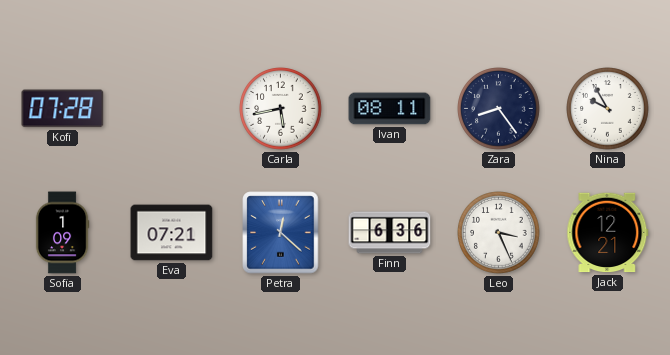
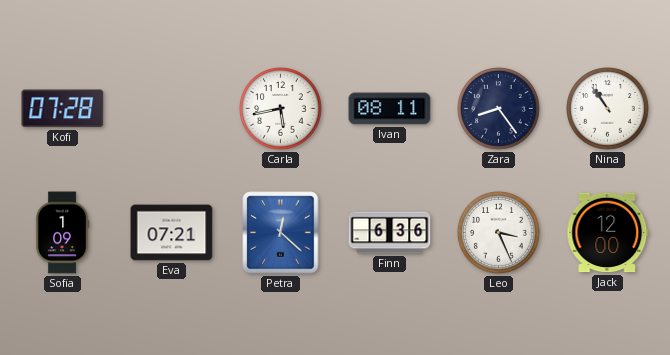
Nina: 9:55 -> 10:54
Jack: 12:21 -> 12:00
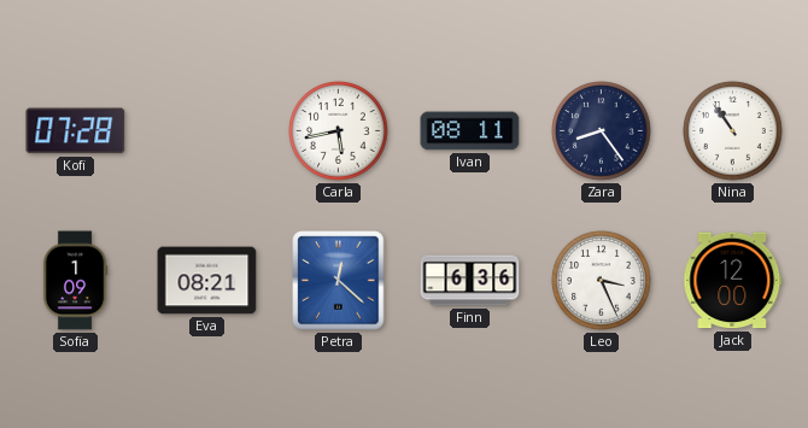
Eva: 07:21 -> 08:21
